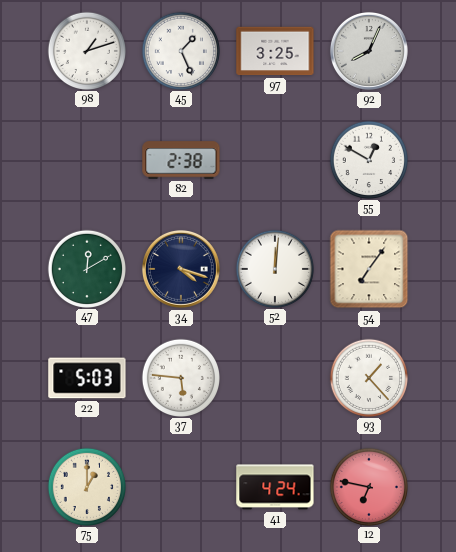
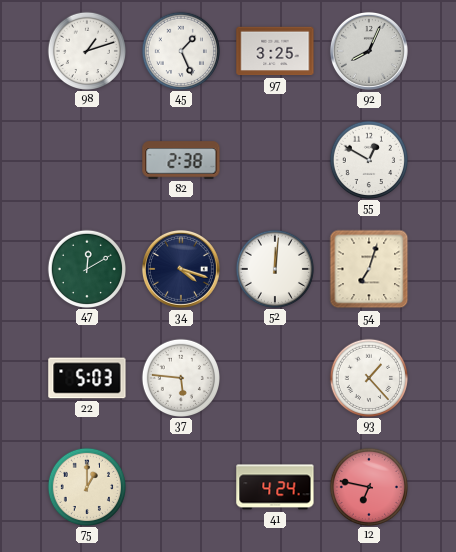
54: 7:06 -> 7:03
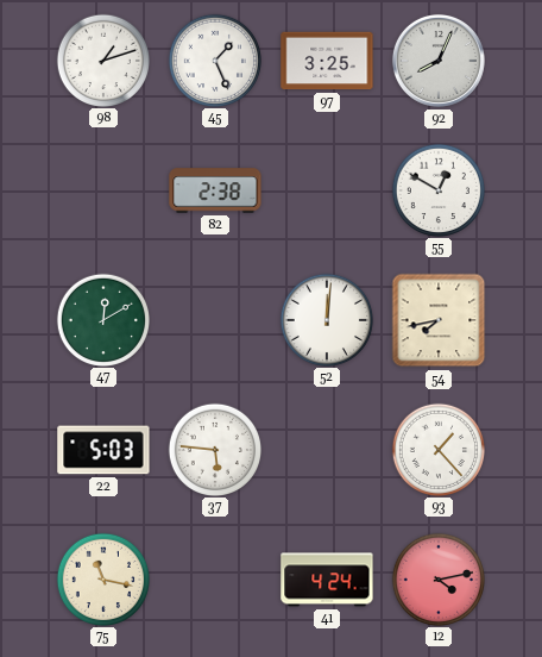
34: 4:18 -> none
54: 7:03 -> 7:43
75: 1:00 -> 11:17
12: 6:47 -> 4:13
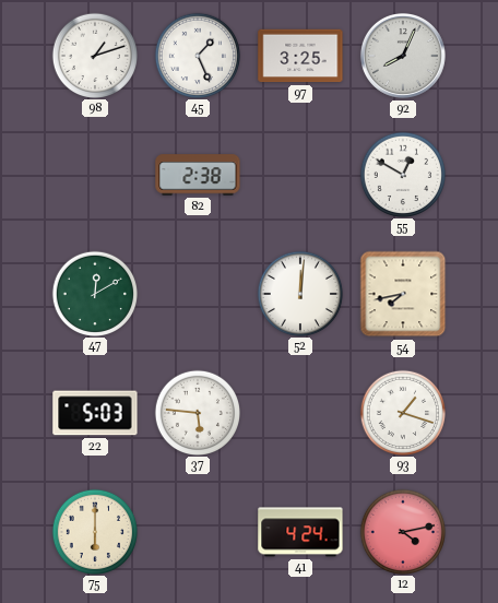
93: 1:23 -> 1:18
75: 11:17 -> 6:00
